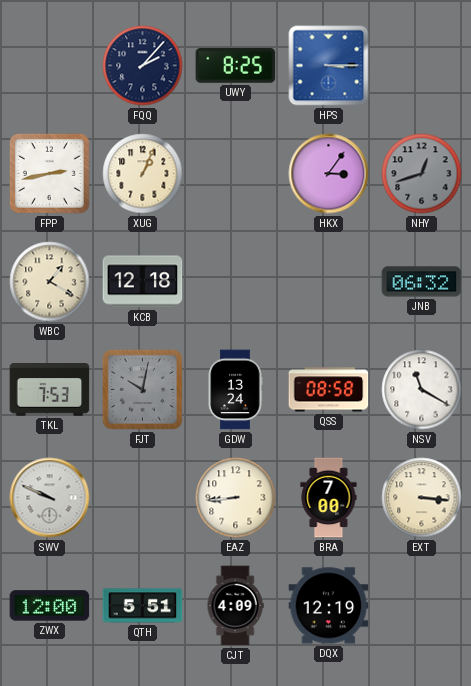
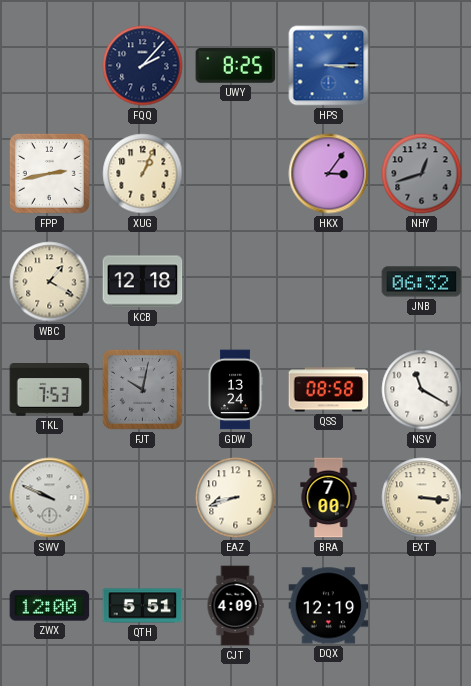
EAZ: 8:44 -> 8:42
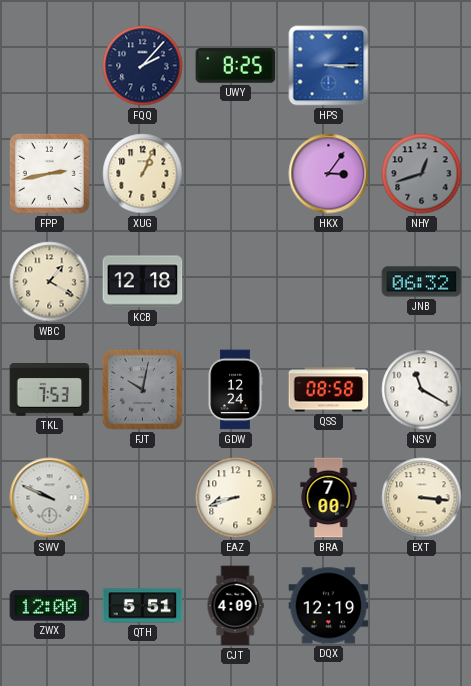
GDW: 13:24 -> 12:24
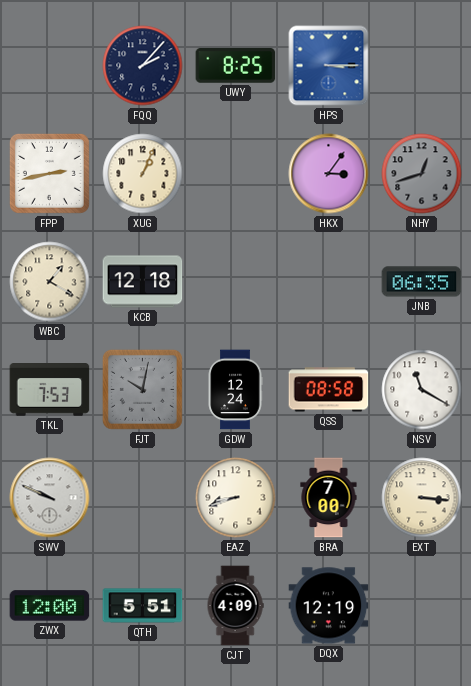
JNB: 06:32 -> 06:35
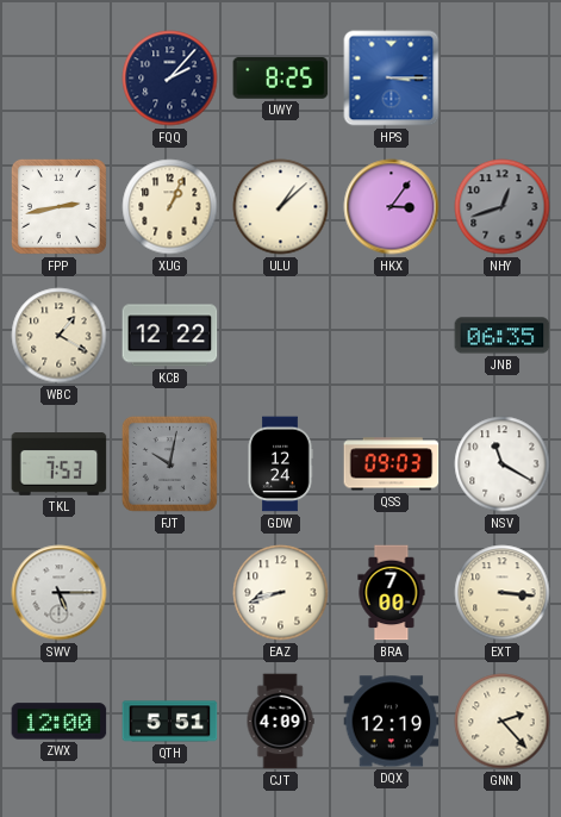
ULU: none -> 1:08
KCB: 12:18 -> 12:22
QSS: 08:58 -> 09:03
SWV: 9:49 -> 5:15
GNN: none -> 2:23
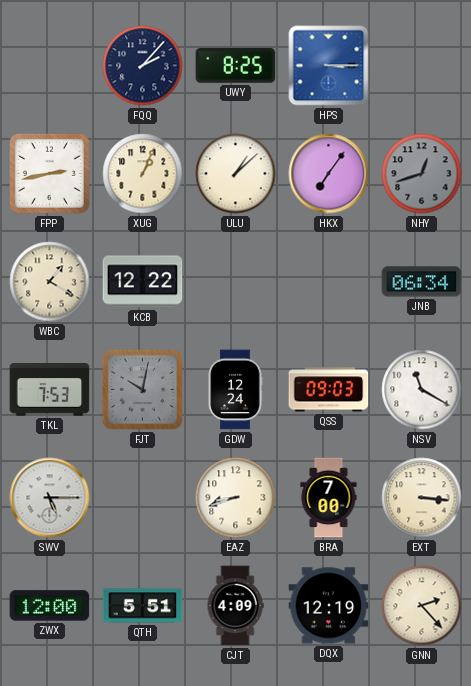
HKX: 3:06 -> 7:06
JNB: 06:35 -> 06:34
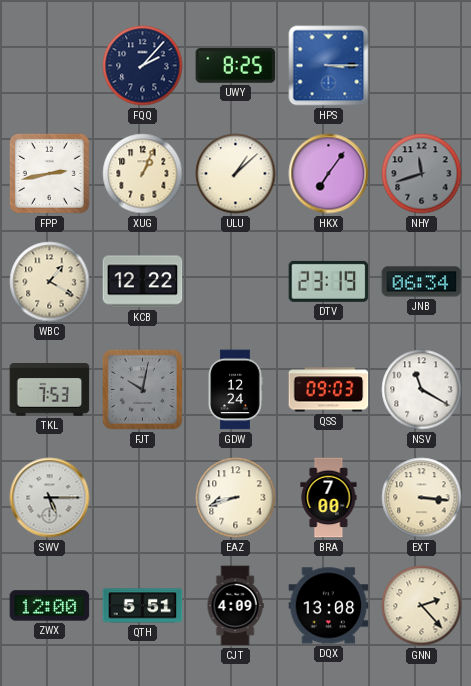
NHY: 12:42 -> 11:42
DTV: none -> 23:19
DQX: 12:19 -> 13:08
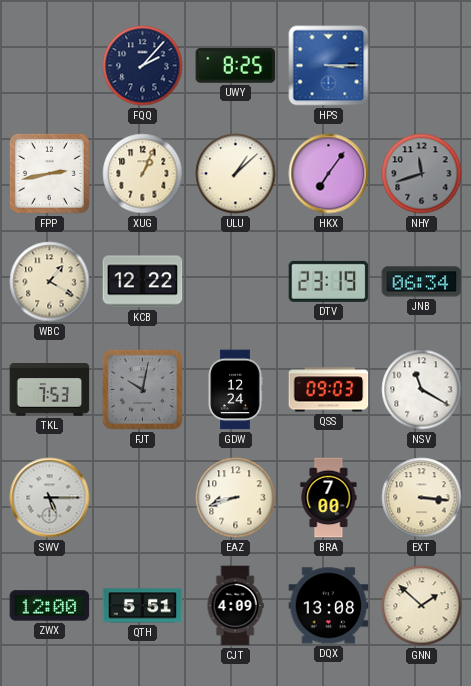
GNN: 2:23 -> 1:52
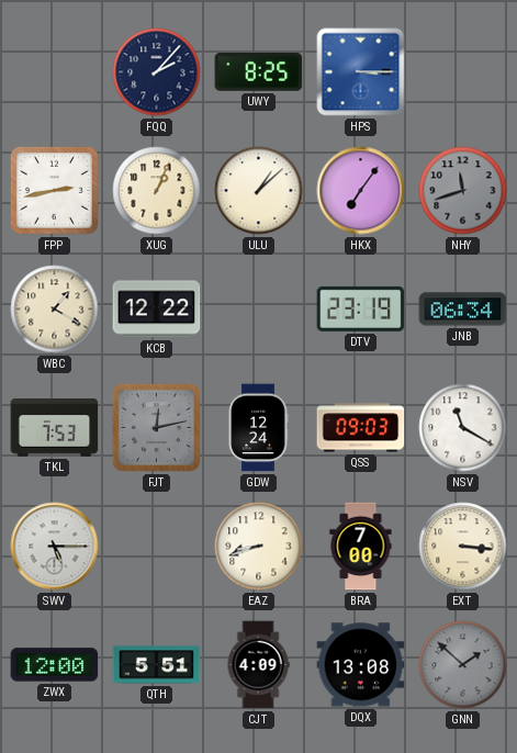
FJT: 10:02 -> 12:13
GNN dial: cream -> grey
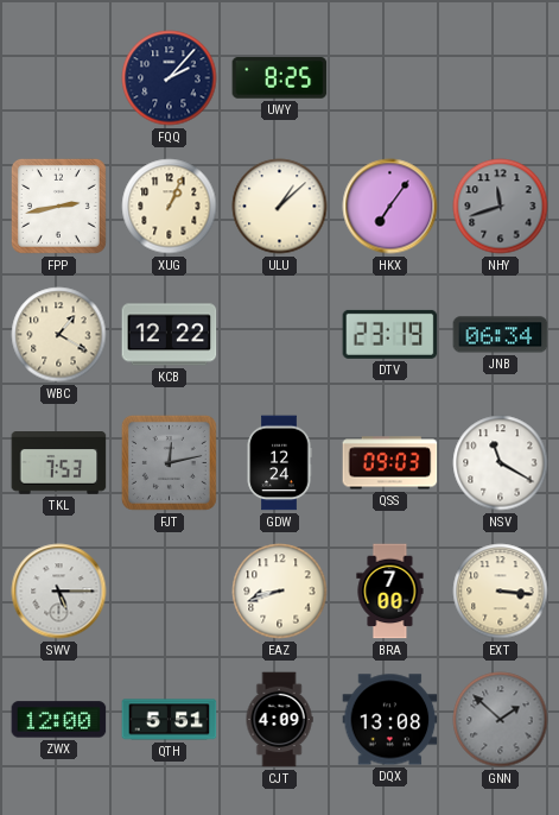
HPS: 3:15 -> none
